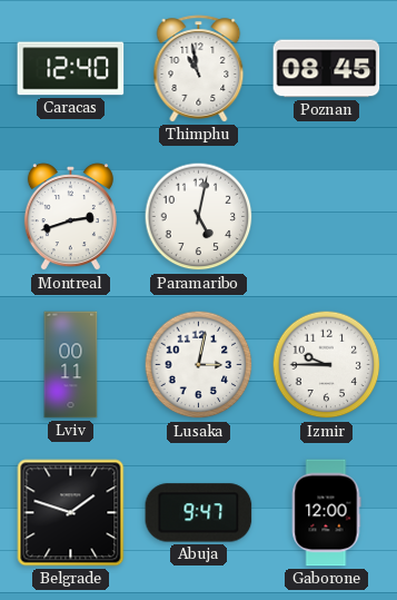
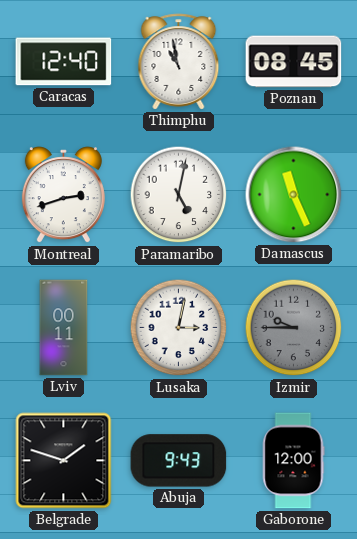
Damascus: none -> 11:26
Izmir dial: white -> grey
Abuja: 9:47 -> 9:43
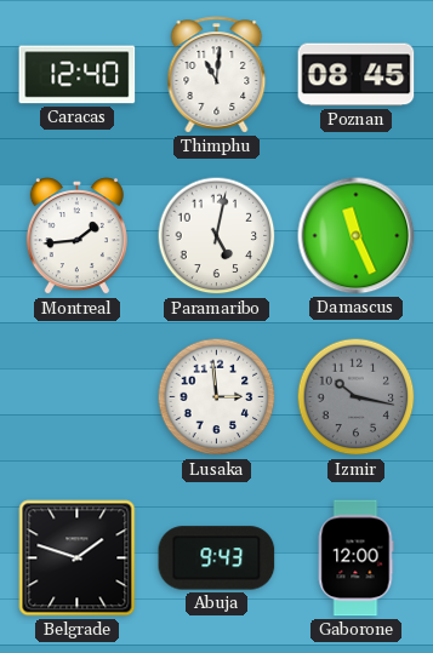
Thimphu: 10:58 -> 11:01
Montreal: 2:42 -> 1:44
Lviv: 00:11 -> none
Lusaka: 3:02 -> 2:59
Izmir: 9:45 -> 10:17
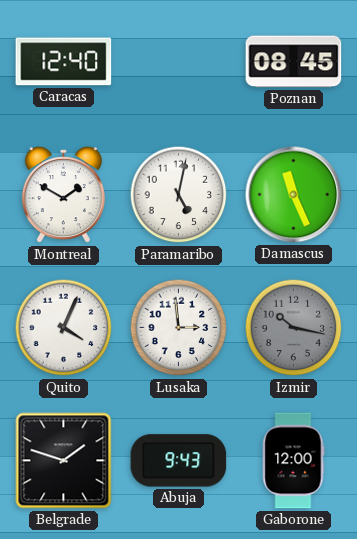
Thimphu: 11:01 -> none
Montreal: 1:44 -> 1:50
Quito: none -> 4:04
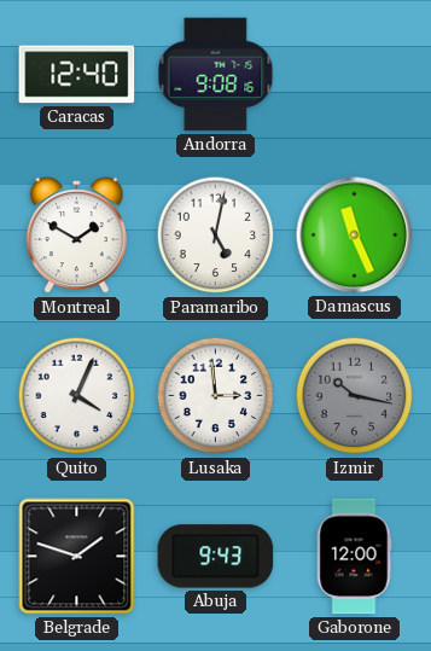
Andorra: none -> 9:08
Poznan: 08:45 -> none
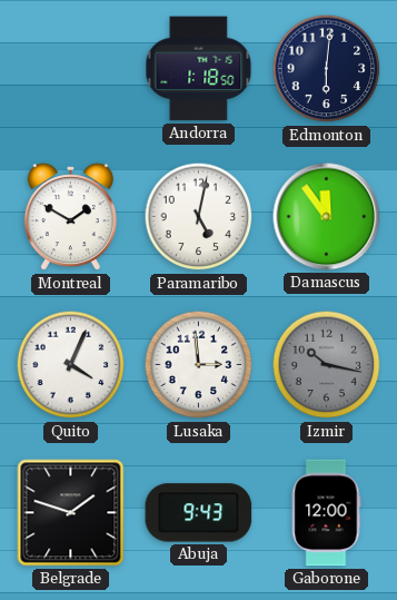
Caracas: 12:40 -> none
Andorra: 9:08 -> 1:18
Edmonton: none -> 6:01
Damascus: 11:26 -> 11:54
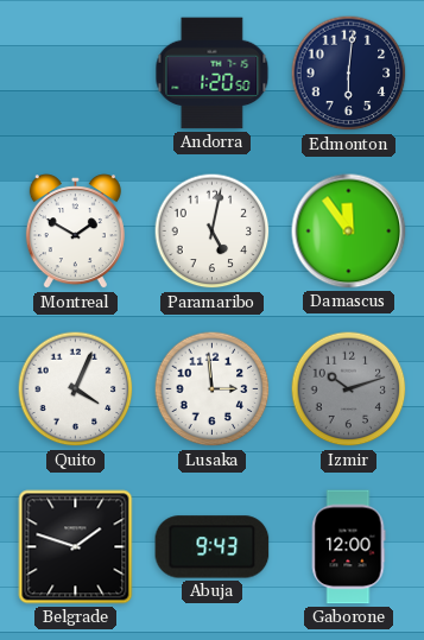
Andorra: 1:18 -> 1:20
Izmir: 10:17 -> 10:12
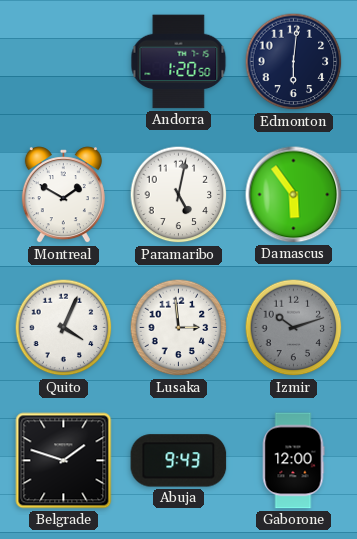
Damascus: 11:54 -> 5:54
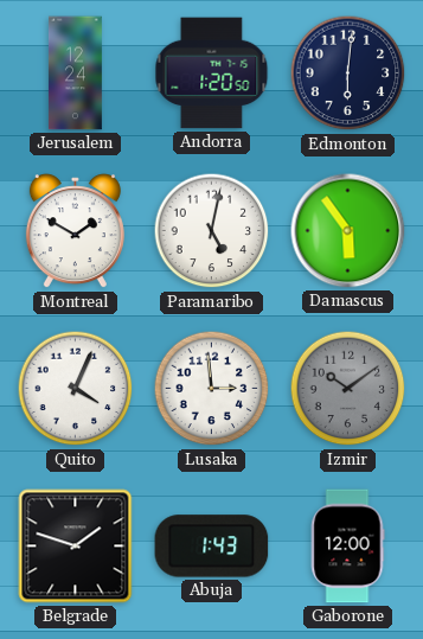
Jerusalem: none -> 12:24
Izmir: 10:12 -> 10:09
Abuja: 9:43 -> 1:43
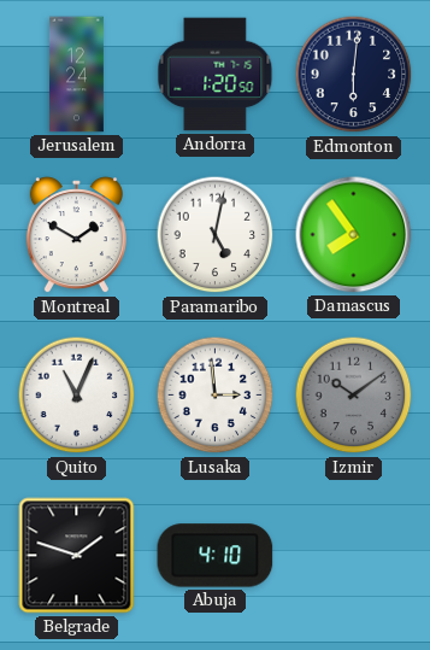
Damascus: 5:54 -> 7:54
Quito: 4:04 -> 11:04
Abuja: 1:43 -> 4:10
Gaborone: 12:00 -> none
